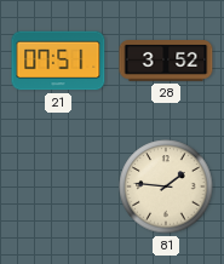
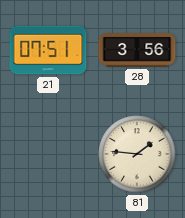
28: 3:52 -> 3:56
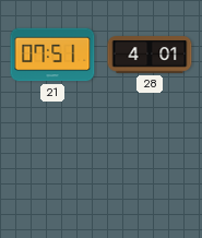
28: 3:56 -> 4:01
81: 1:46 -> none
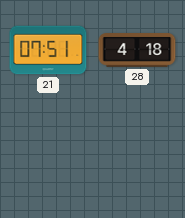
28: 4:01 -> 4:18
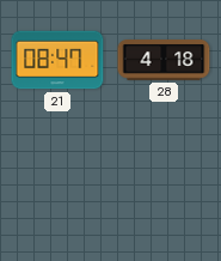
21: 07:51 -> 08:47
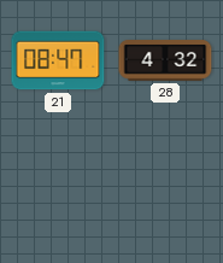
28: 4:18 -> 4:32
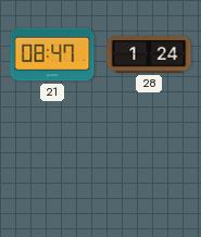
28: 4:32 -> 1:24
